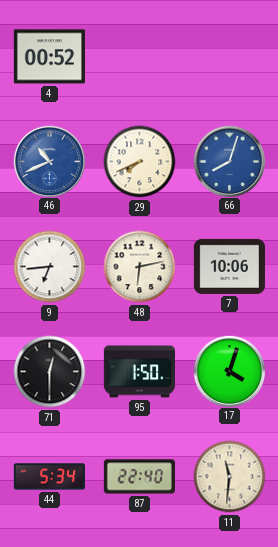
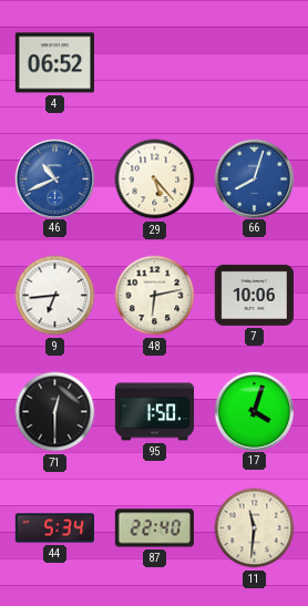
4: 00:52 -> 06:52
29: 7:41 -> 5:23
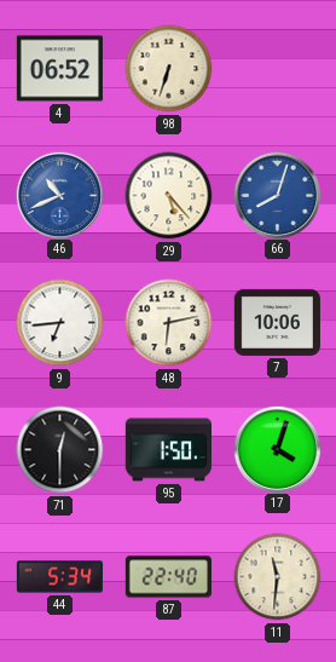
98: none -> 6:33
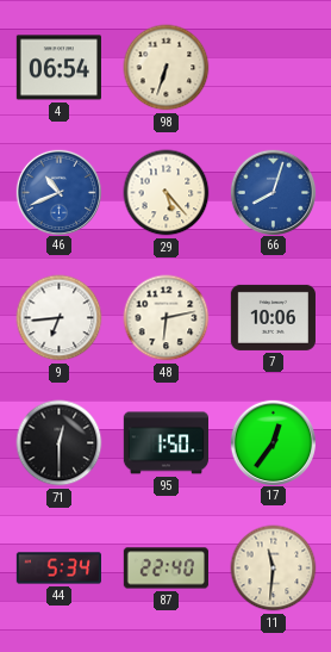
4: 06:52 -> 06:54
17: 4:03 -> 12:36
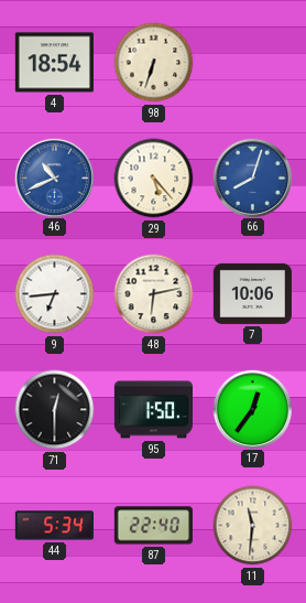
4: 06:54 -> 18:54
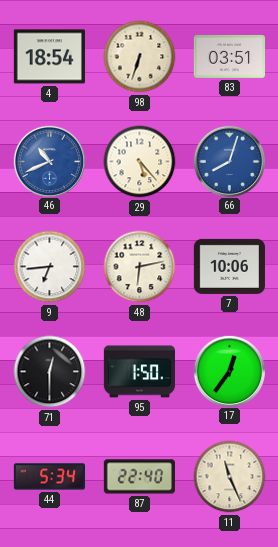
83: none -> 03:51
11: 11:31 -> 11:26
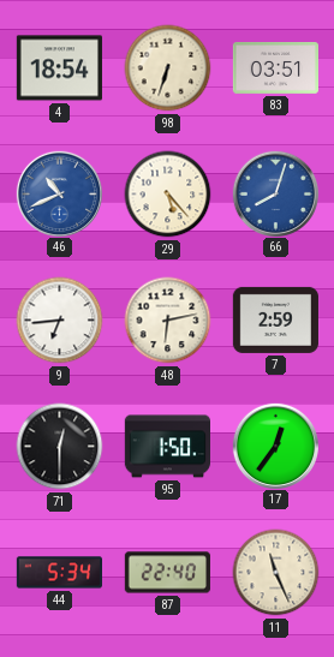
7: 10:06 -> 2:59
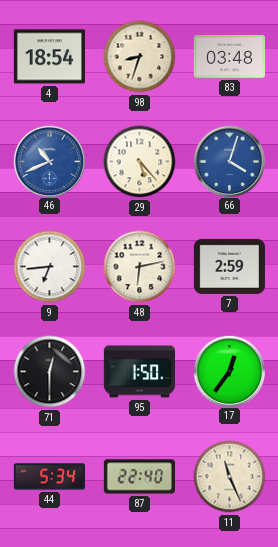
98: 6:33 -> 8:33
83: 03:51 -> 03:48
66: 8:03 -> 4:03
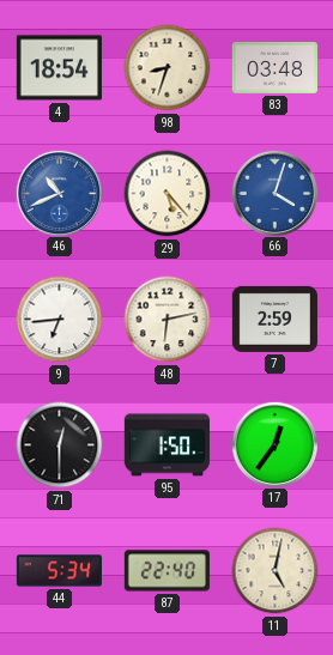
11: 11:26 -> 5:02
